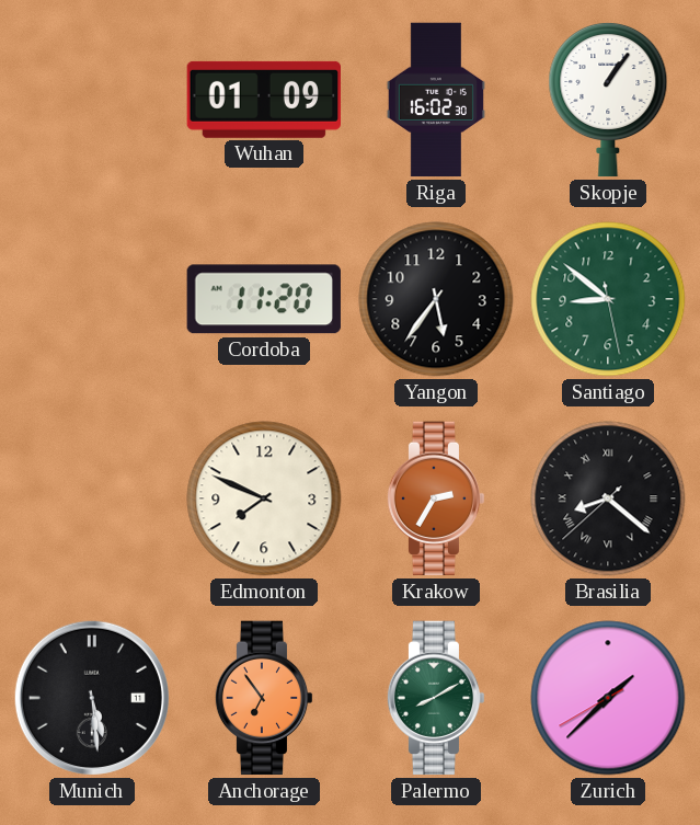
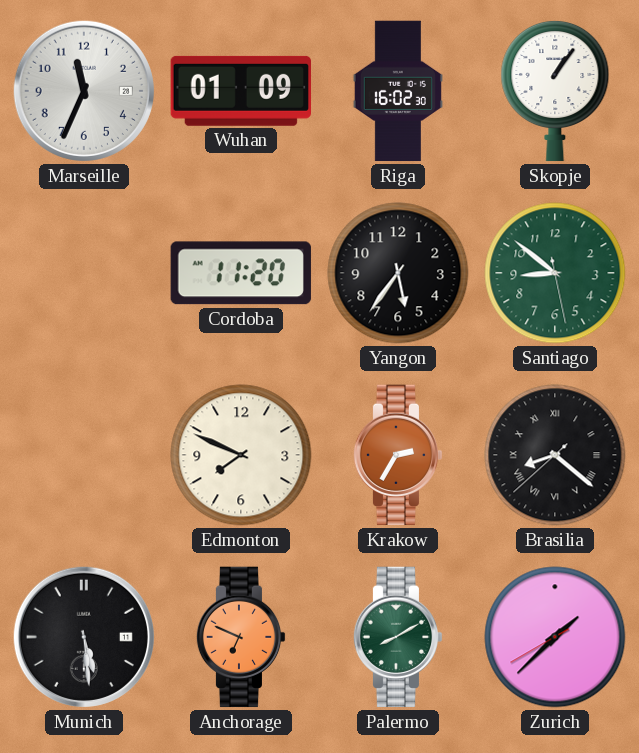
Marseille: none -> 11:34
Anchorage: 6:54 -> 6:49
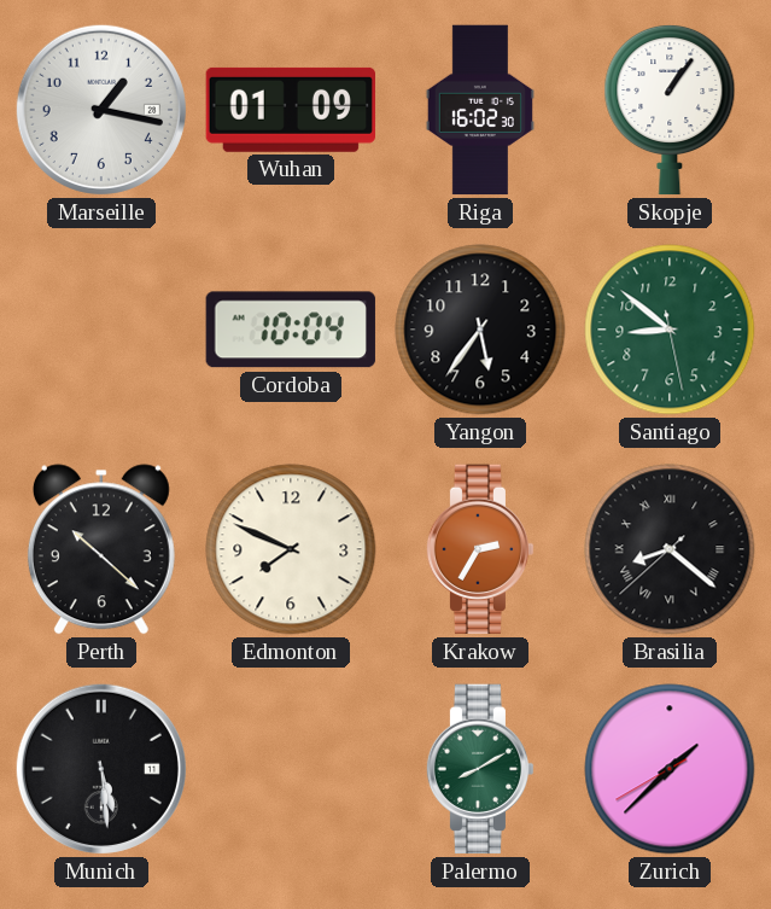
Marseille: 11:34 -> 1:17
Cordoba: 11:20 -> 10:04
Perth: none -> 10:22
Anchorage: 6:49 -> none
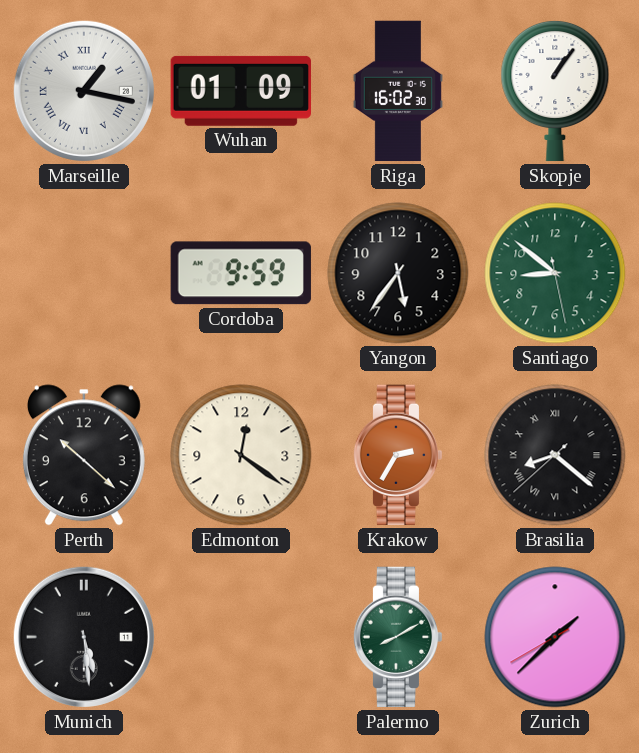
Marseille numerals: Arabic -> Roman
Cordoba: 10:04 -> 9:59
Edmonton: 7:49 -> 12:21
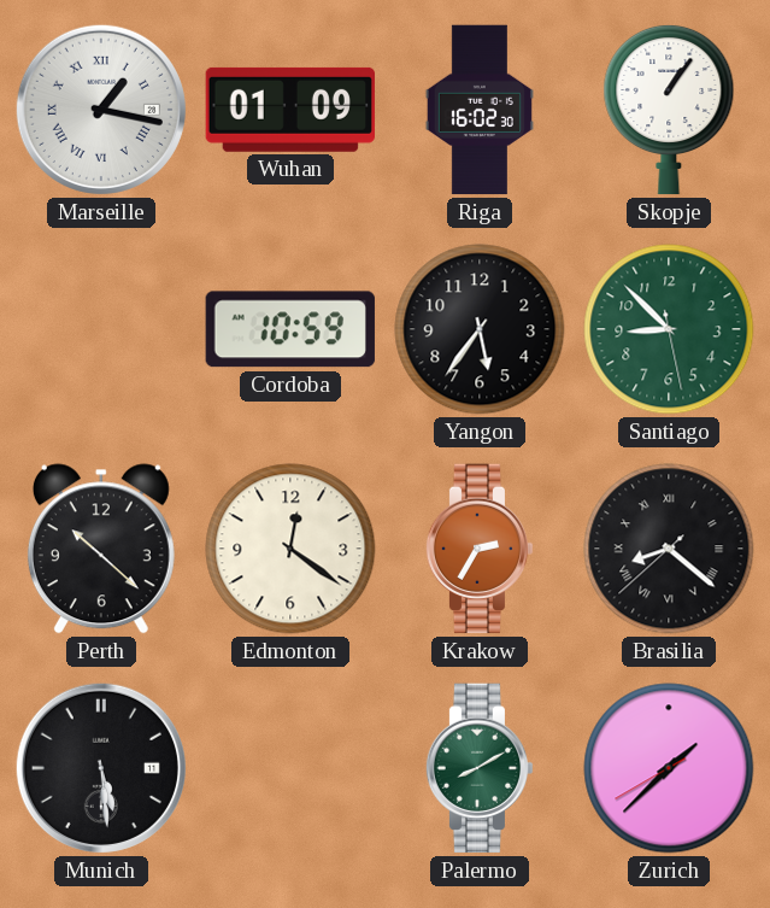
Cordoba: 9:59 -> 10:59
Santiago: 8:51 -> 8:52
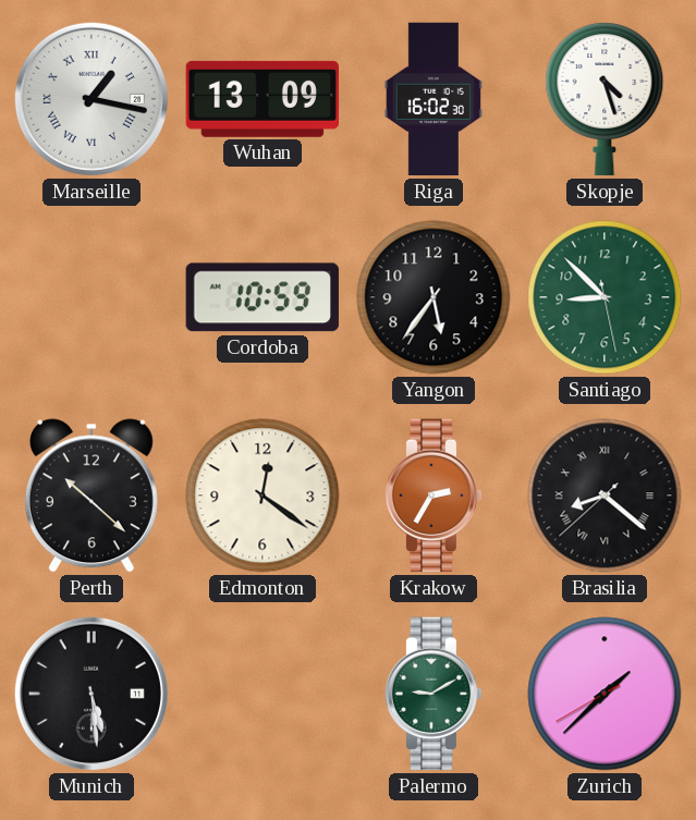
Wuhan: 01:09 -> 13:09
Skopje: 1:06 -> 4:27
Palermo: 8:10 -> 9:10
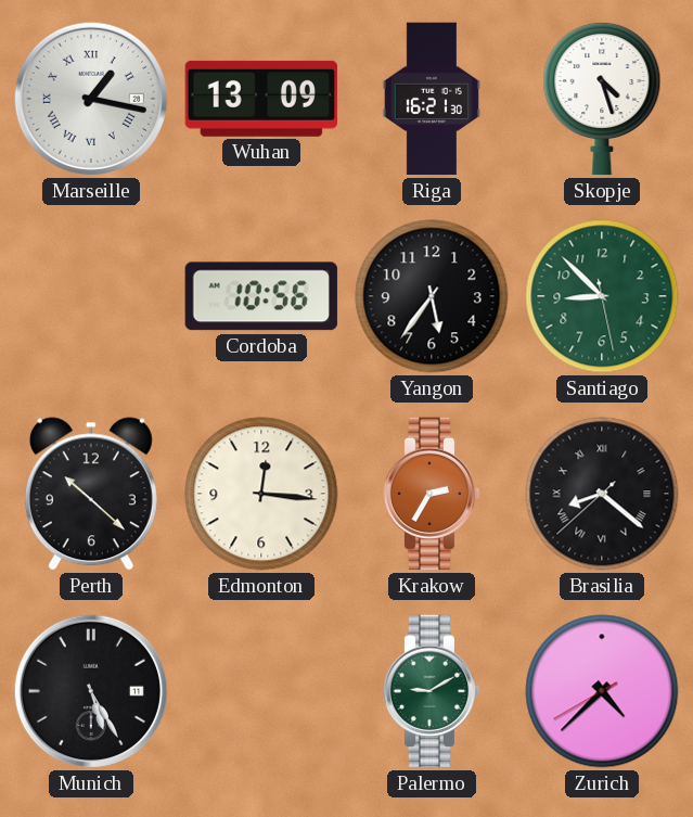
Riga: 16:02 -> 16:21
Cordoba: 10:59 -> 10:56
Edmonton: 12:21 -> 12:16
Munich: 5:29 -> 5:25
Zurich: 1:37 -> 4:37
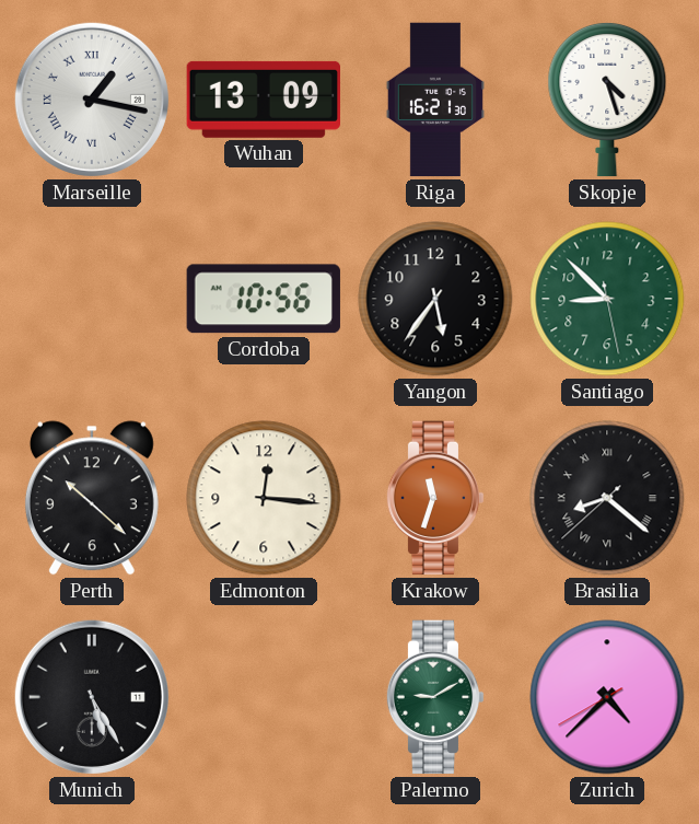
Krakow: 2:35 -> 11:33
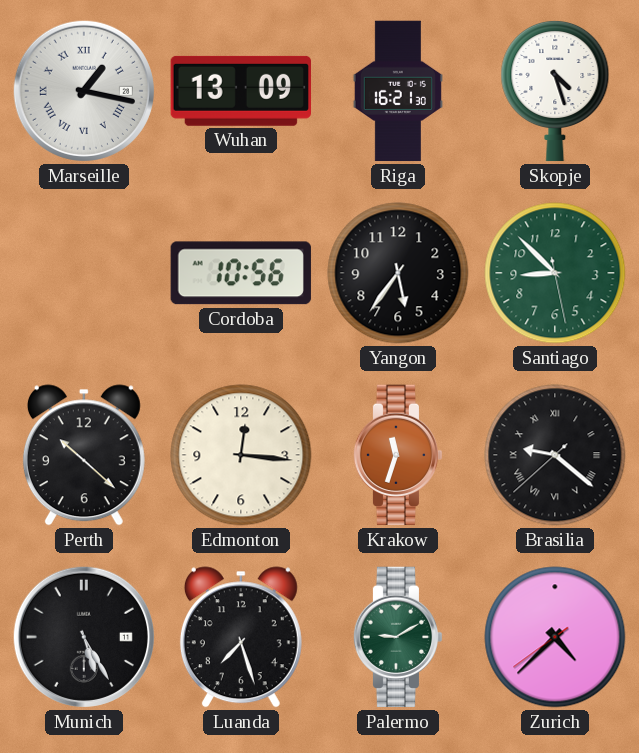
Brasilia: 8:21 -> 9:21
Luanda: none -> 7:27
Zurich: 4:37:40 -> 4:37:39
